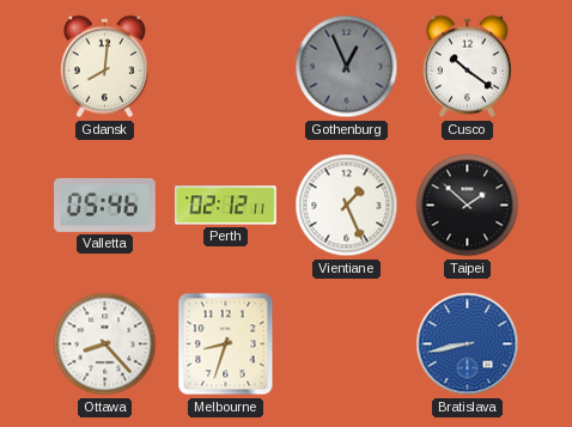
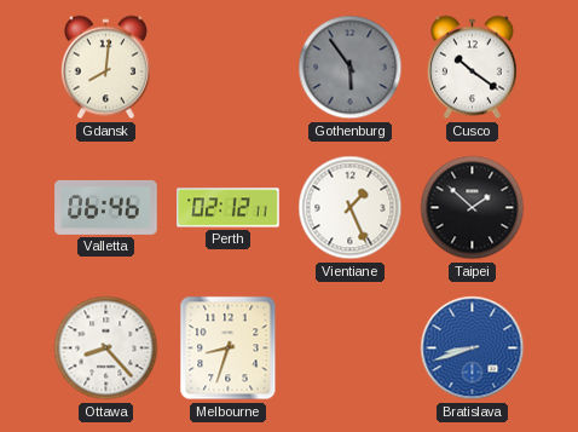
Gothenburg: 12:56 -> 5:54
Valletta: 05:46 -> 06:46
Bratislava: 8:43 -> 8:42
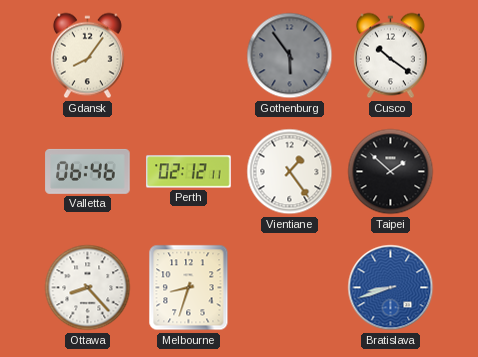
Gdansk: 8:01 -> 8:06
Vientiane: 1:26 -> 1:24
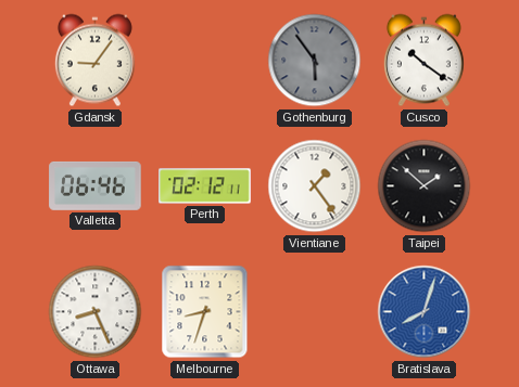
Gdansk: 8:06 -> 9:06
Ottawa: 8:23 -> 8:26
Bratislava: 8:42 -> 8:03
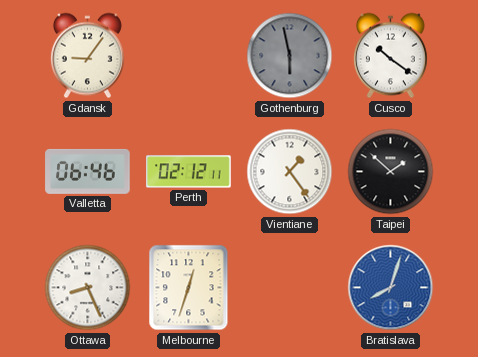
Gothenburg: 5:54 -> 5:58
Melbourne: 8:33 -> 12:33
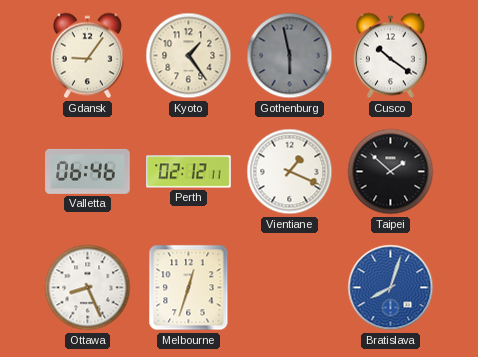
Kyoto: none -> 1:24
Vientiane: 1:24 -> 1:19
